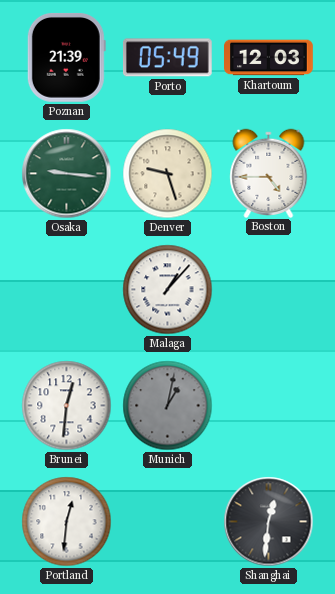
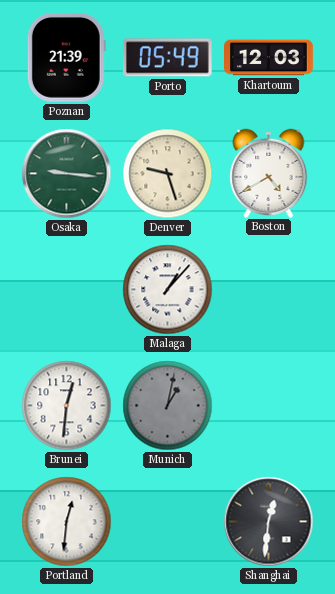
Boston: 4:45 -> 4:40
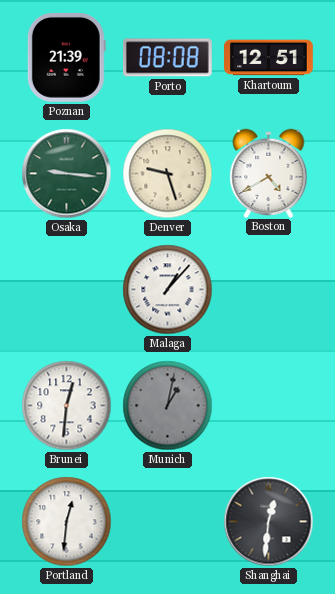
Porto: 05:49 -> 08:08
Khartoum: 12:03 -> 12:51
